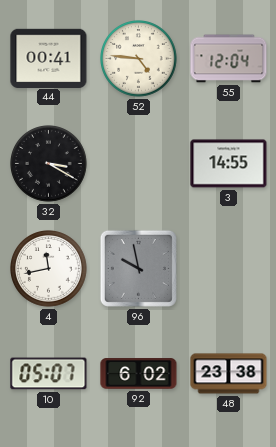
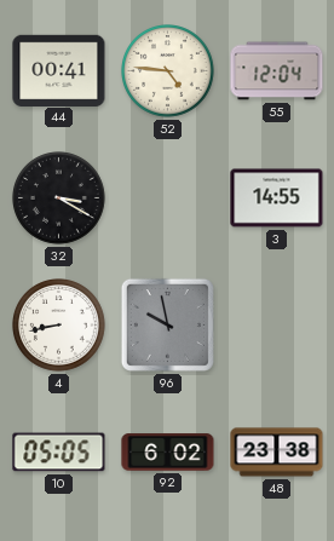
4: 11:43 -> 8:43
10: 05:07 -> 05:05
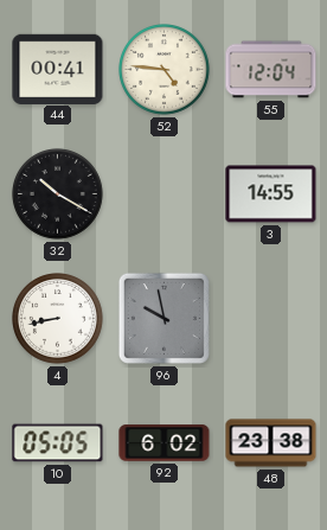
32: 3:20 -> 10:20
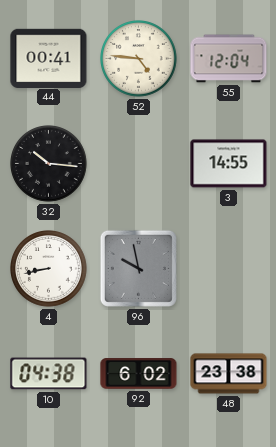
32: 10:20 -> 10:16
10: 05:05 -> 04:38
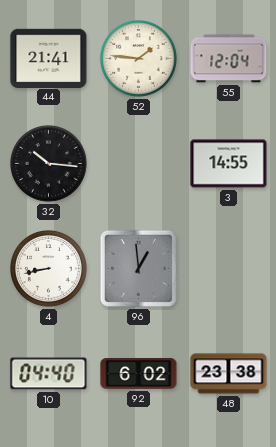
44: 00:41 -> 21:41
52: 4:46 -> 1:46
96: 9:58 -> 12:59
10: 04:38 -> 04:40
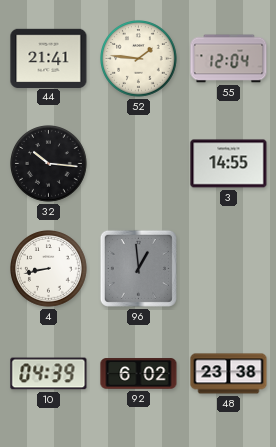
10: 04:40 -> 04:39
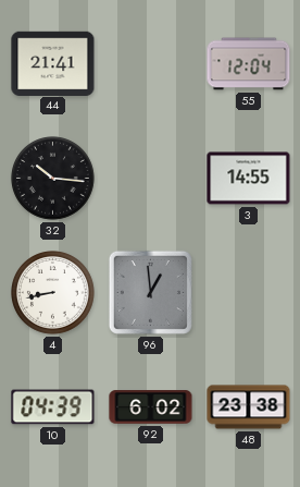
52: 1:46 -> none
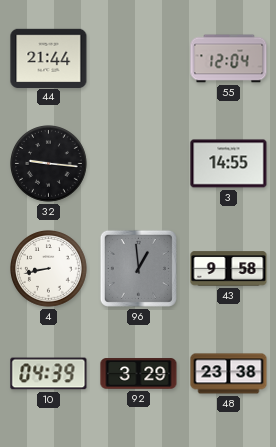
44: 21:41 -> 21:44
32: 10:16 -> 9:16
43: none -> 9:58
92: 6:02 -> 3:29
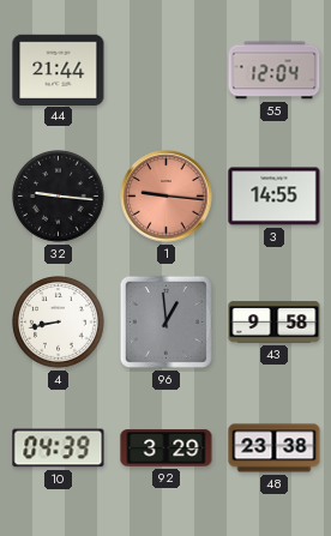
1: none -> 9:16
